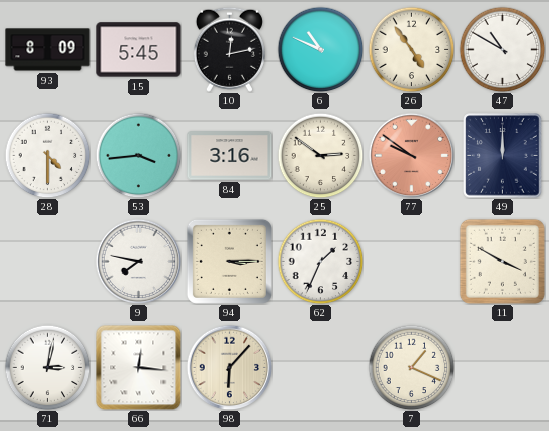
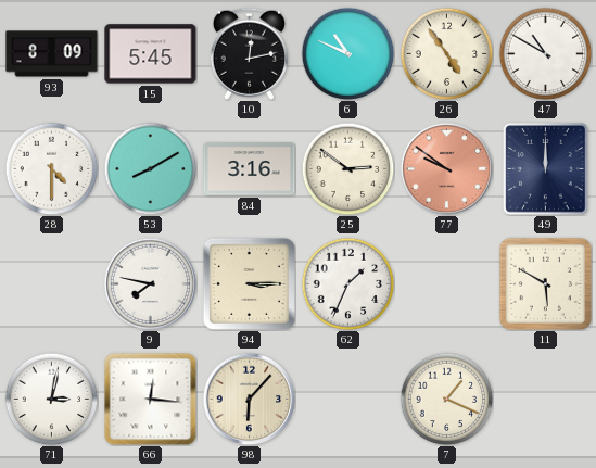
53: 3:44 -> 8:10
11: 3:50 -> 5:50
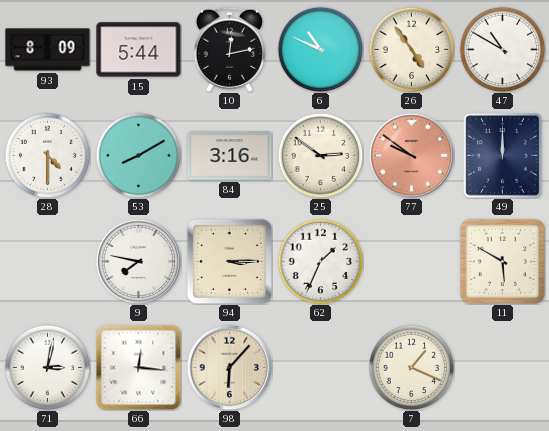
15: 5:45 -> 5:44
